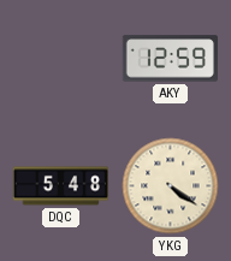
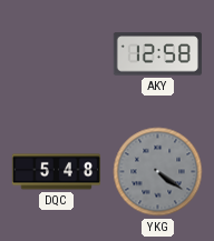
AKY: 12:59 -> 12:58
YKG dial: cream -> grey
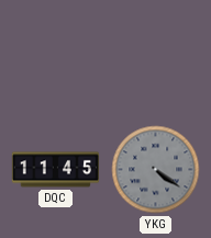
AKY: 12:58 -> none
DQC: 5:48 -> 11:45
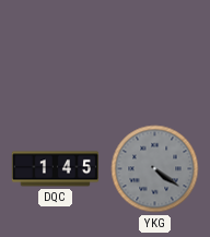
DQC: 11:45 -> 1:45
